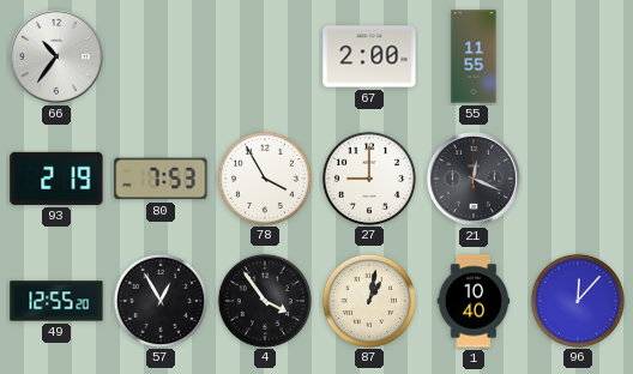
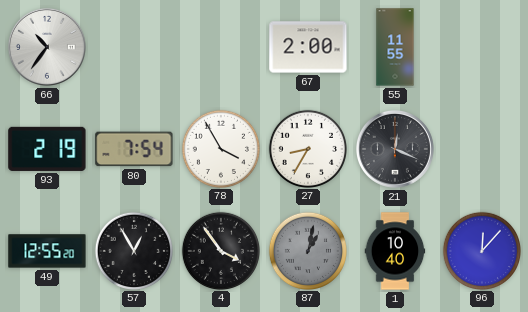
80: 7:53 -> 7:54
27: 9:00 -> 8:35
87 dial: cream -> grey
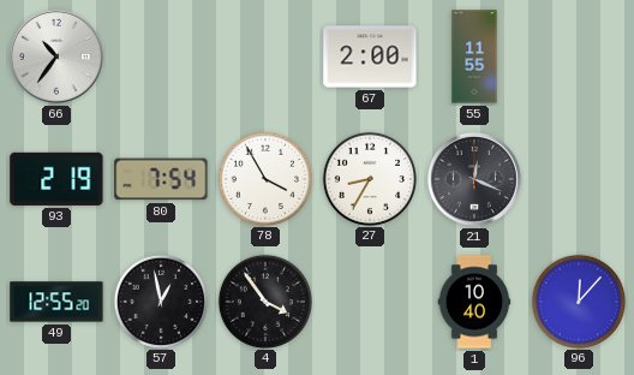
57: 12:55 -> 12:58
87: 1:02 -> none
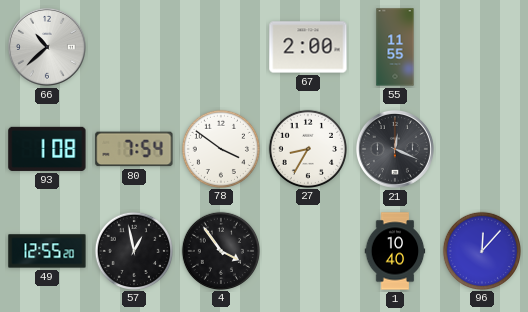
66: 10:36 -> 10:38
93: 2:19 -> 1:08
78: 3:55 -> 3:51
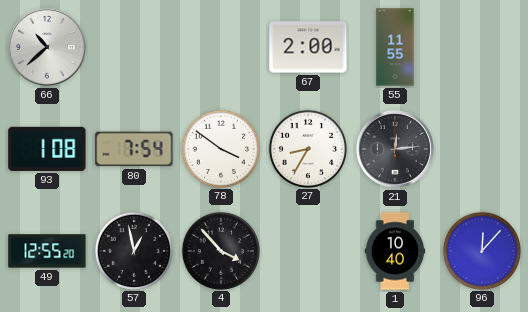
21: 12:19 -> 12:14
4: 3:54 -> 3:53
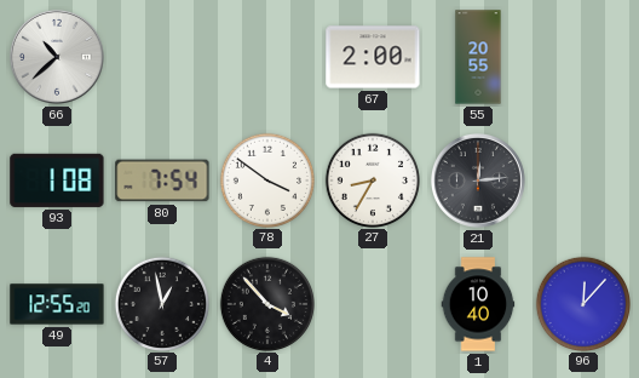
55: 11:55 -> 20:55
